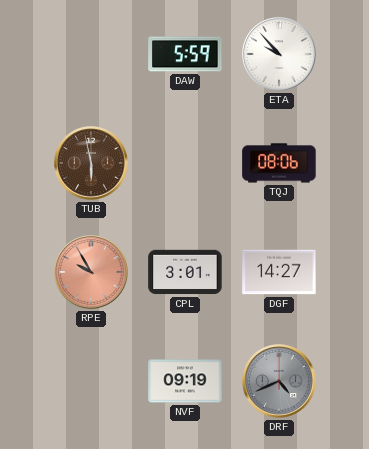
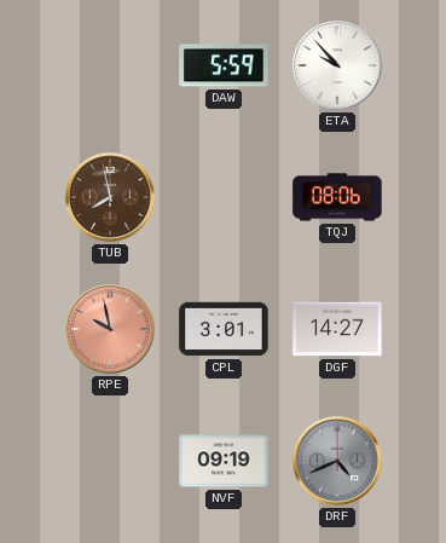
TUB: 5:58 -> 7:58
RPE: 9:55 -> 9:58
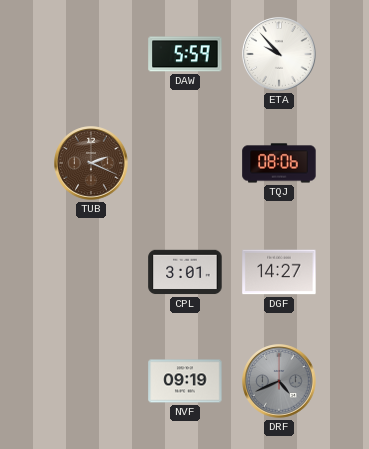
TUB: 7:58 -> 2:19
RPE: 9:58 -> none
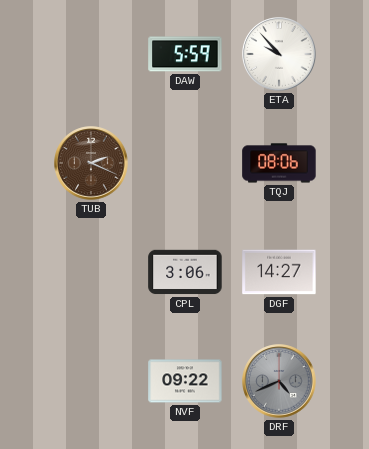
CPL: 3:01 -> 3:06
NVF: 09:19 -> 09:22
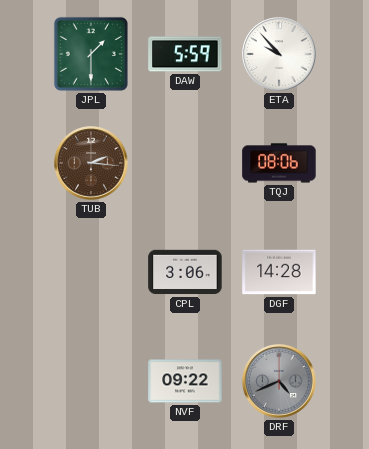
JPL: none -> 1:30
TUB: 2:19 -> 2:16
DGF: 14:27 -> 14:28
